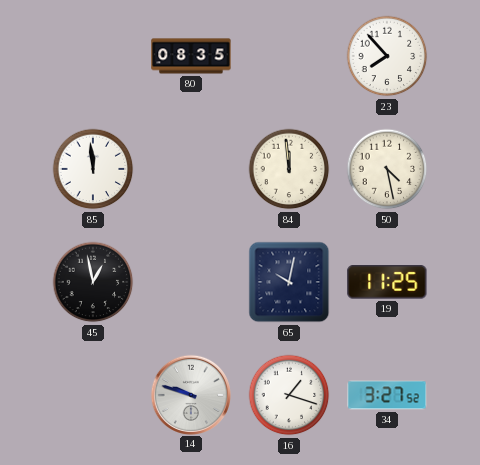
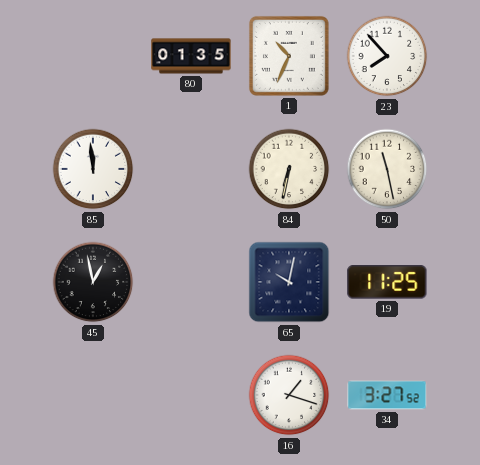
80: 08:35 -> 01:35
1: none -> 10:34
84: 11:59 -> 6:32
50: 4:28 -> 11:28
14: 9:48 -> none
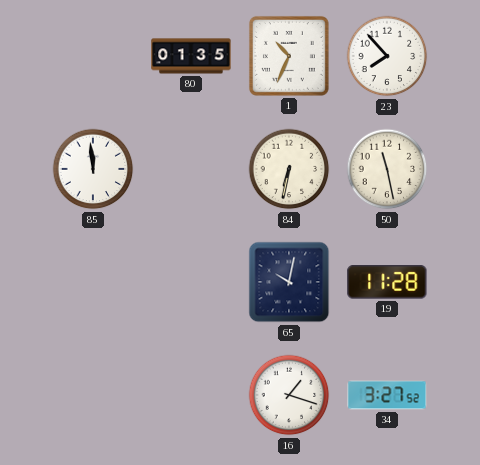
45: 12:58 -> none
19: 11:25 -> 11:28
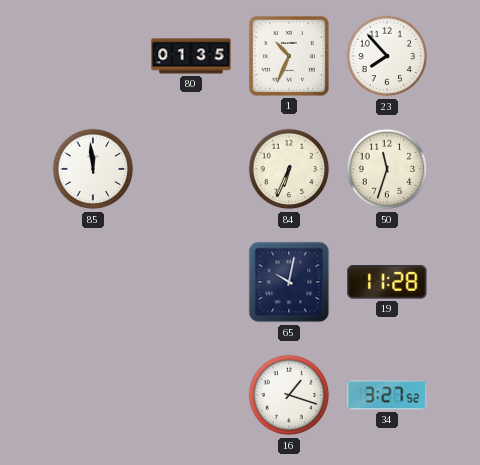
84: 6:32 -> 6:34
50: 11:28 -> 11:33
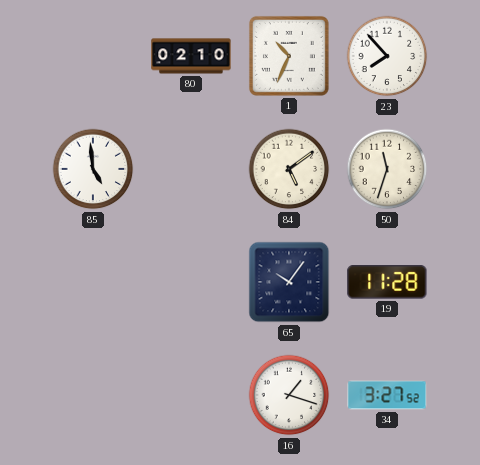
80: 01:35 -> 02:10
85: 11:59 -> 4:59
84: 6:34 -> 5:09
65: 10:02 -> 10:06
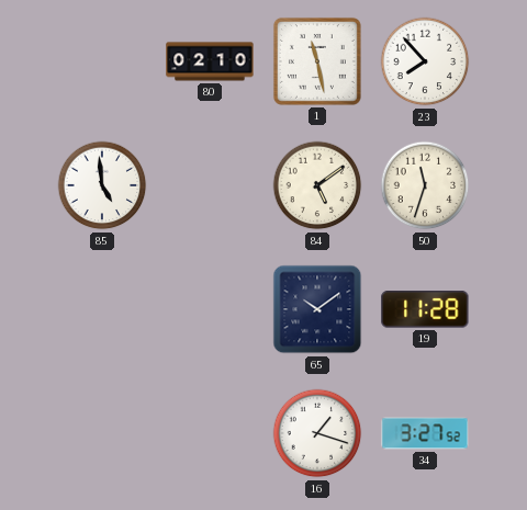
1: 10:34 -> 11:28
65: 10:06 -> 10:09
